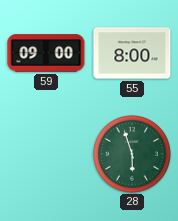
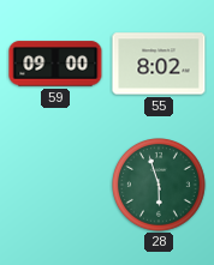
55: 8:00 -> 8:02
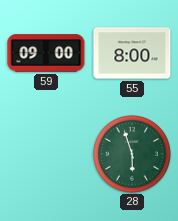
55: 8:02 -> 8:00
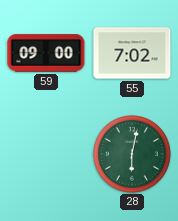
55: 8:00 -> 7:02
28: 5:57 -> 6:02
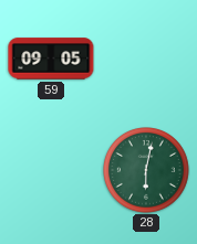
59: 09:00 -> 09:05
55: 7:02 -> none
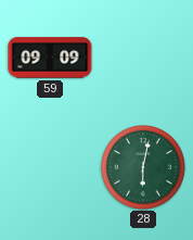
59: 09:05 -> 09:09
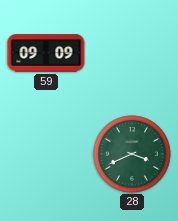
28: 6:02 -> 3:41
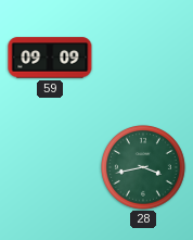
28: 3:41 -> 3:43
